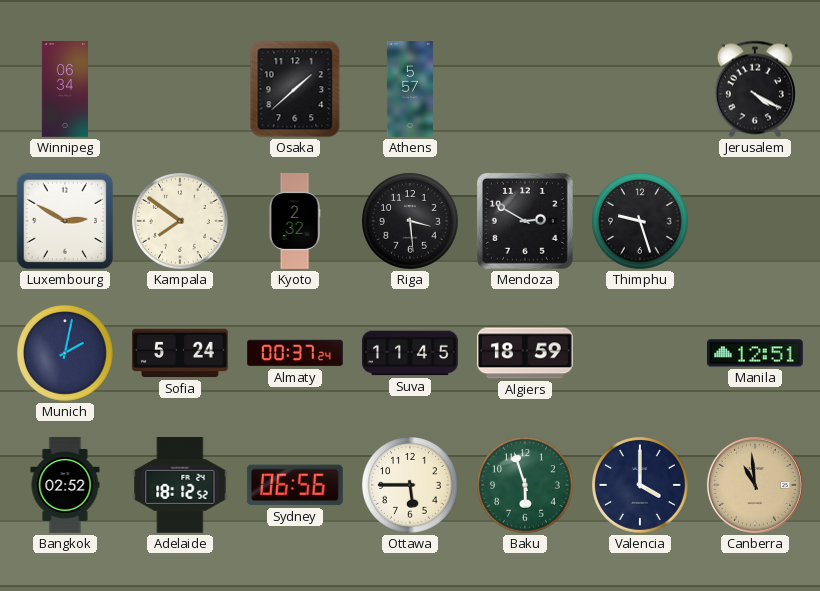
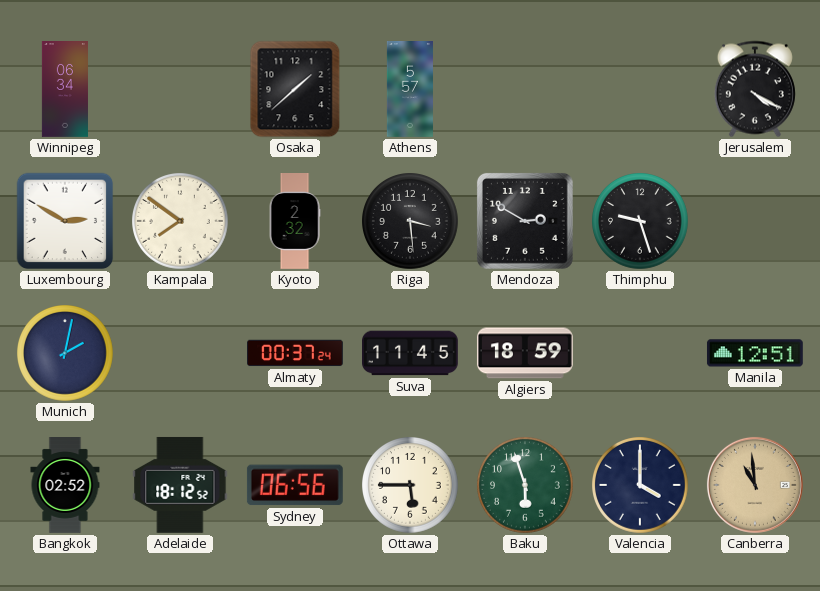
Sofia: 5:24 -> none
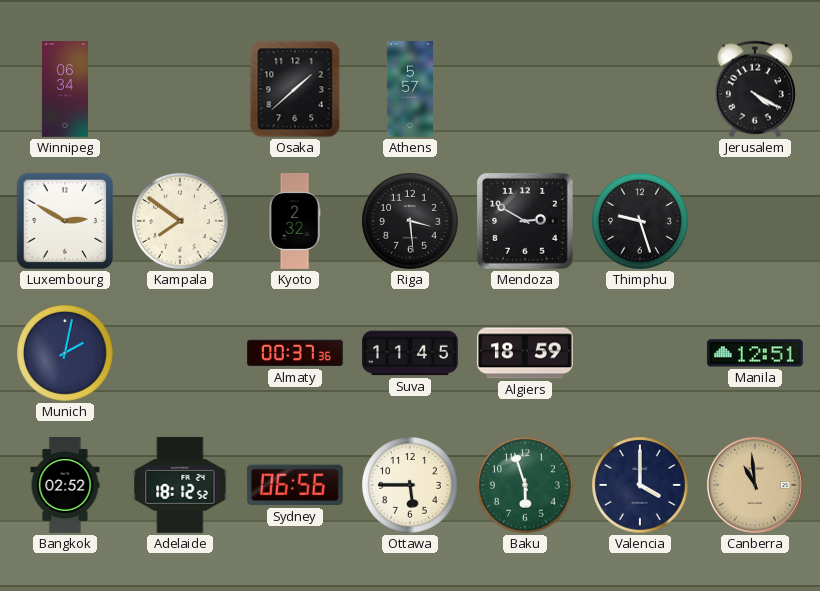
Almaty: 00:37:24 -> 00:37:36
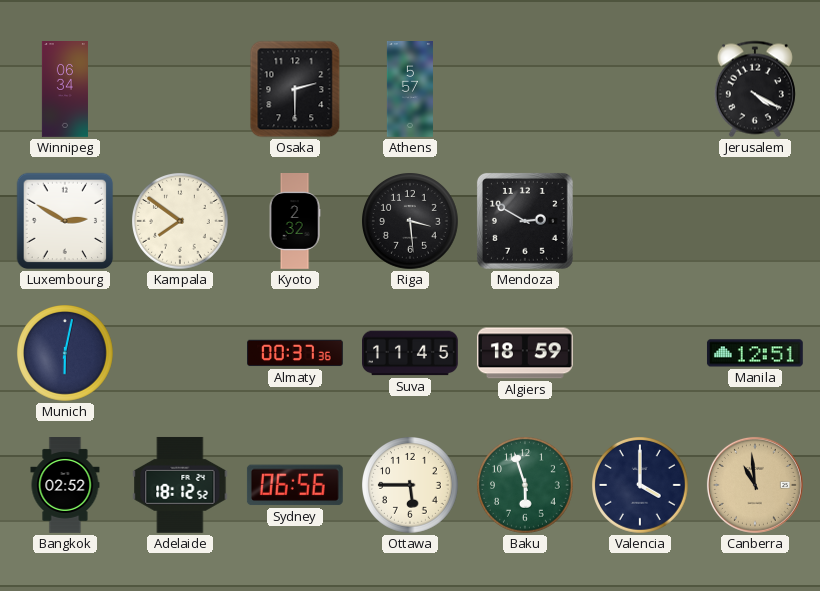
Osaka: 1:38 -> 2:30
Thimphu: 9:27 -> none
Munich: 2:02 -> 6:02
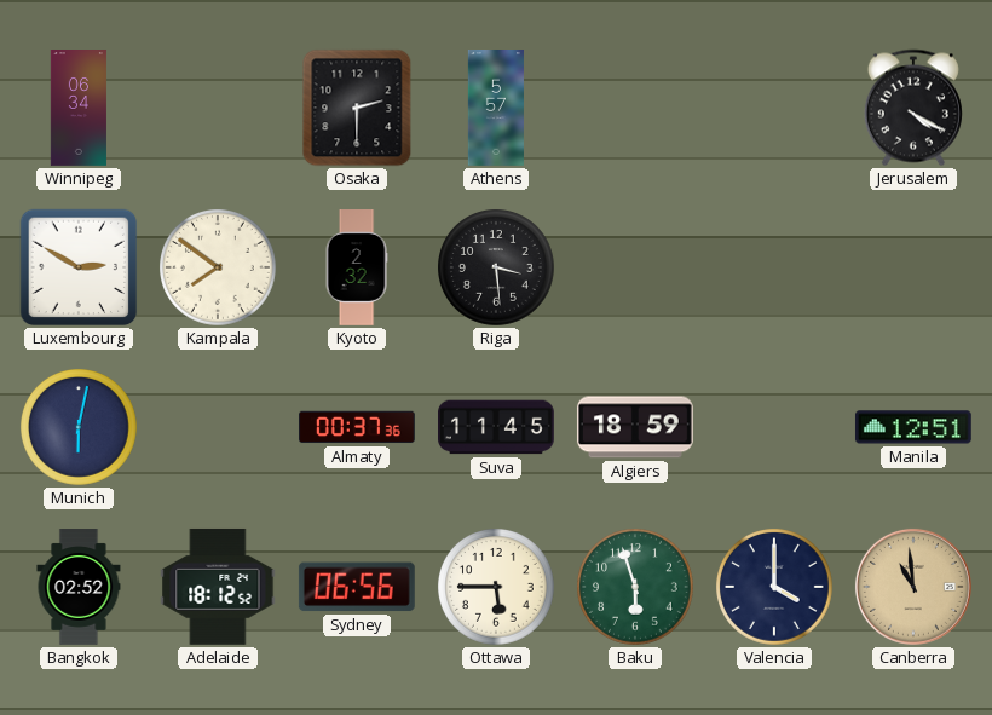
Mendoza: 2:50 -> none
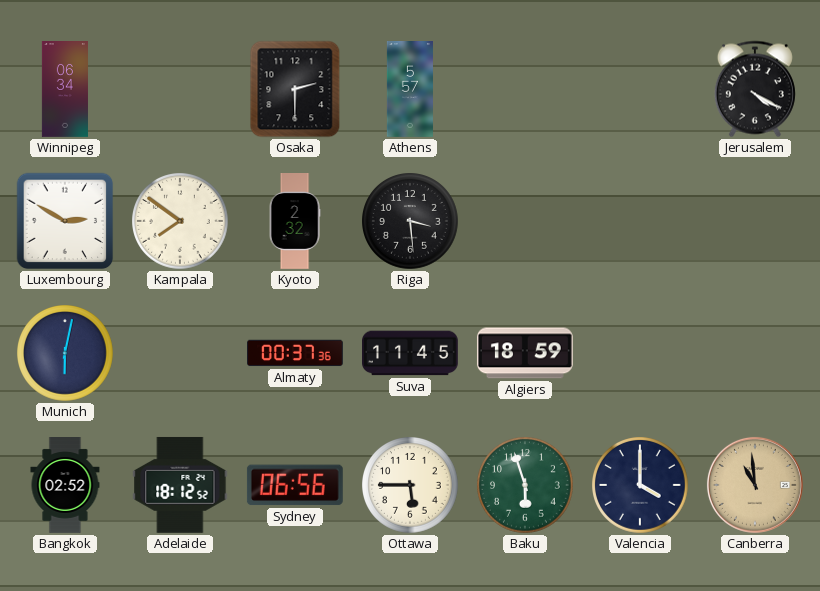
Manila: 12:51 -> none
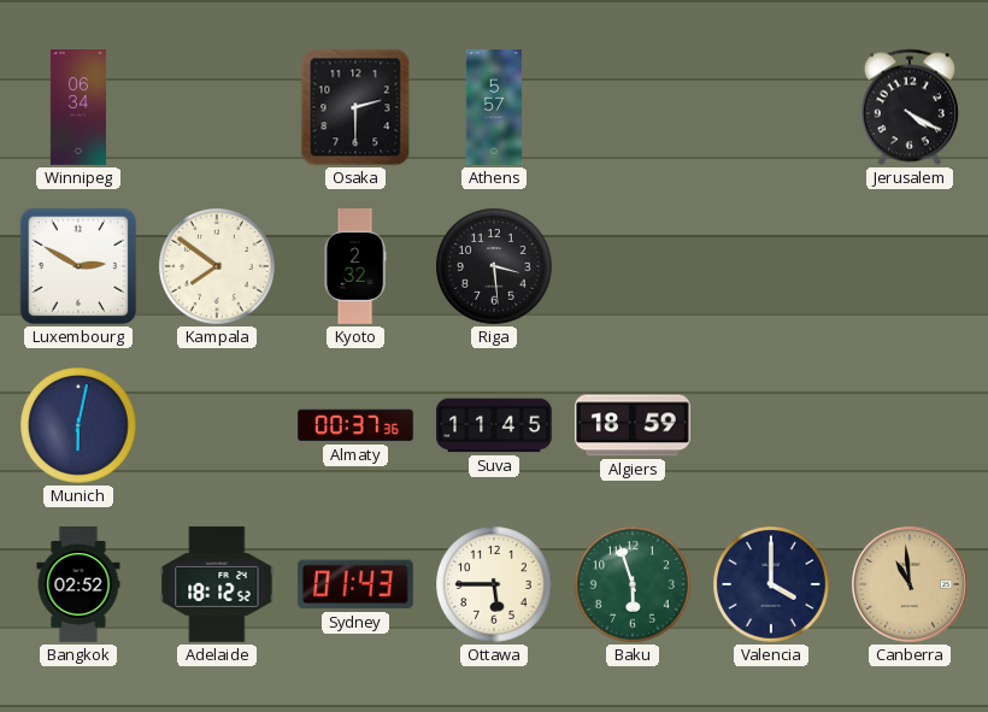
Sydney: 06:56 -> 01:43
